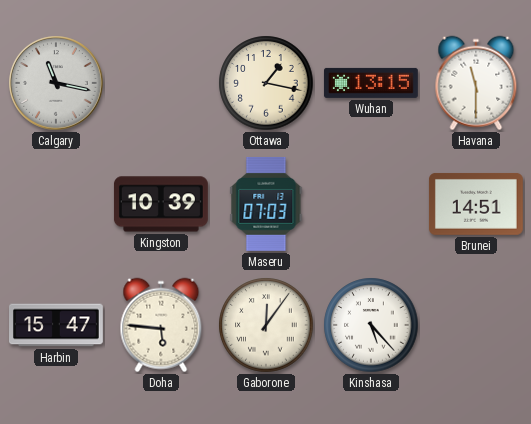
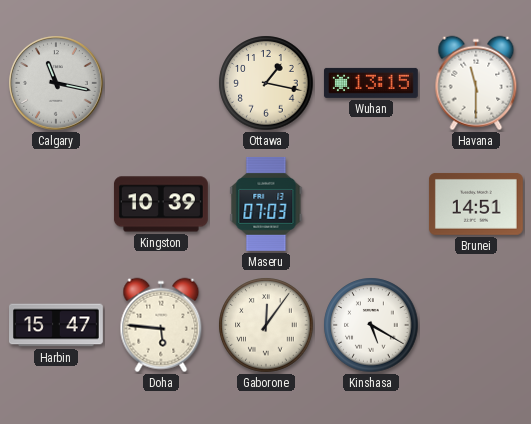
Kinshasa: 5:23 -> 5:20
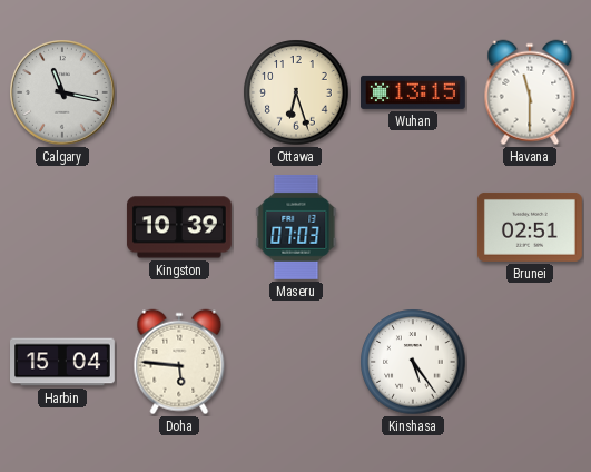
Ottawa: 1:17 -> 6:27
Brunei: 14:51 -> 02:51
Harbin: 15:47 -> 15:04
Gaborone: 12:06 -> none
Kinshasa: 5:20 -> 5:24
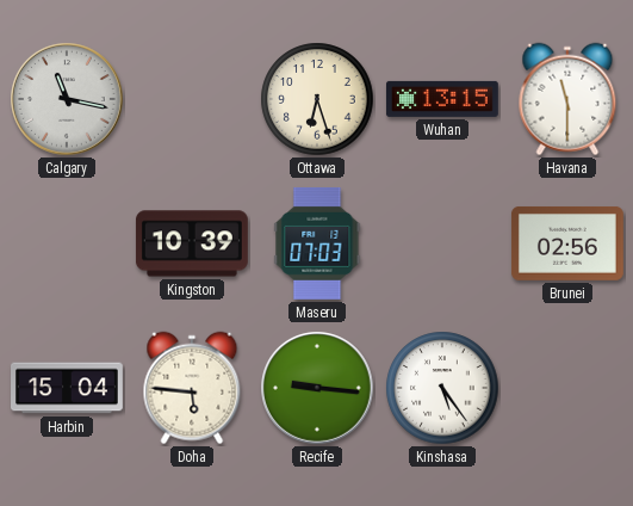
Brunei: 02:51 -> 02:56
Recife: none -> 9:16
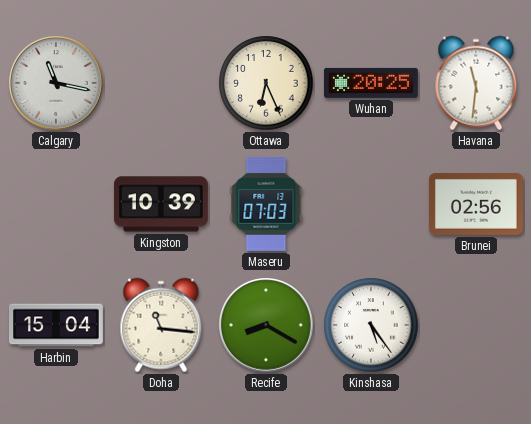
Ottawa: 6:27 -> 6:26
Wuhan: 13:15 -> 20:25
Havana: 11:30 -> 11:31
Doha: 5:46 -> 11:16
Recife: 9:16 -> 8:20
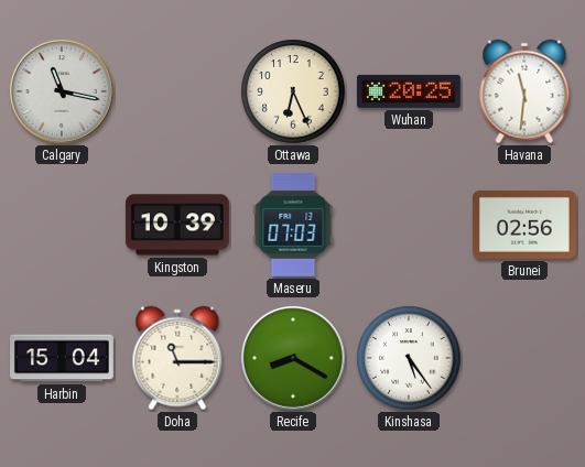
Doha: 11:16 -> 11:15
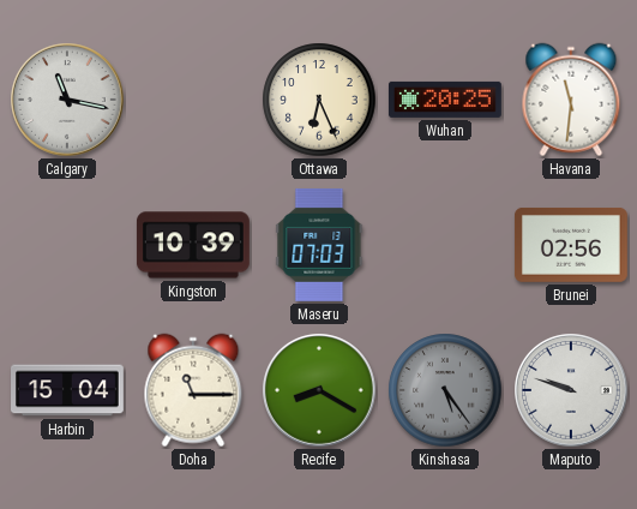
Kinshasa dial: white -> grey
Maputo: none -> 9:48
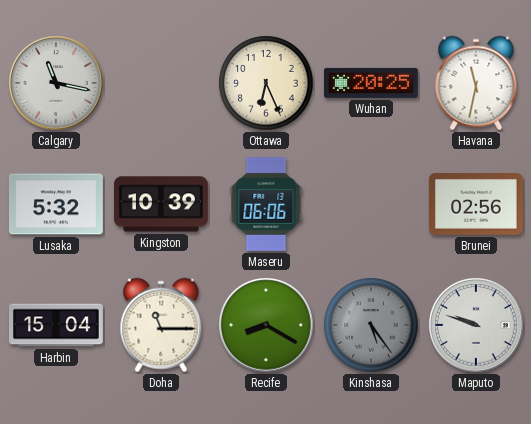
Havana: 11:31 -> 11:32
Lusaka: none -> 5:32
Maseru: 07:03 -> 06:06
